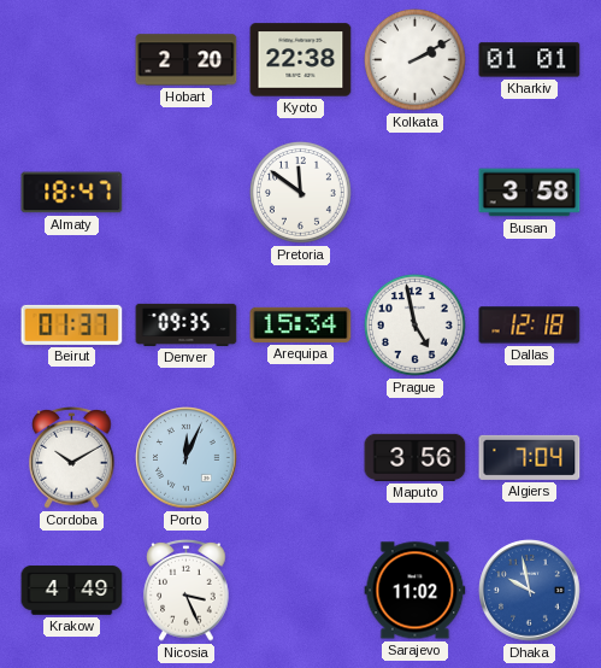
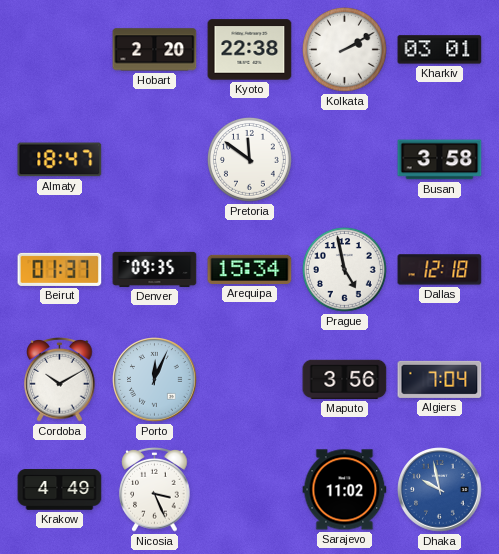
Kharkiv: 01:01 -> 03:01
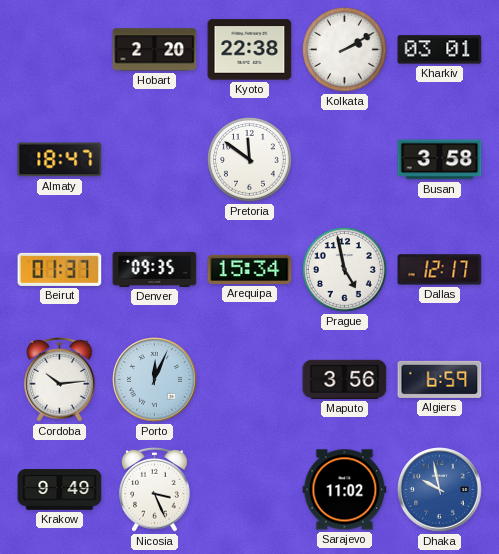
Dallas: 12:18 -> 12:17
Cordoba: 10:10 -> 10:14
Algiers: 7:04 -> 6:59
Krakow: 4:49 -> 9:49
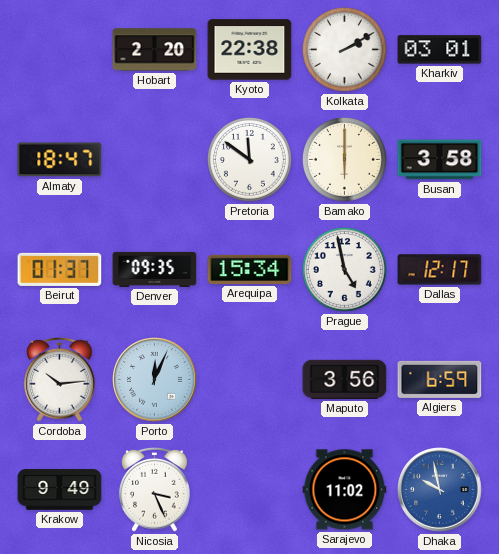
Bamako: none -> 6:00
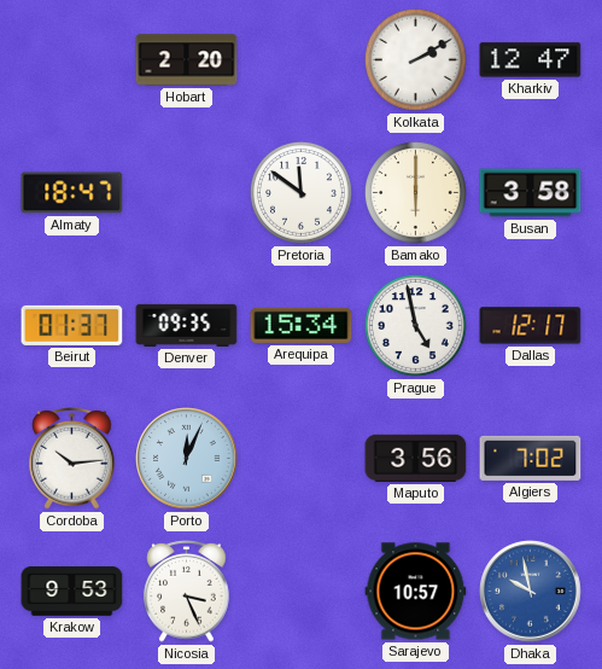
Kyoto: 22:38 -> none
Kharkiv: 03:01 -> 12:47
Algiers: 6:59 -> 7:02
Krakow: 9:49 -> 9:53
Sarajevo: 11:02 -> 10:57
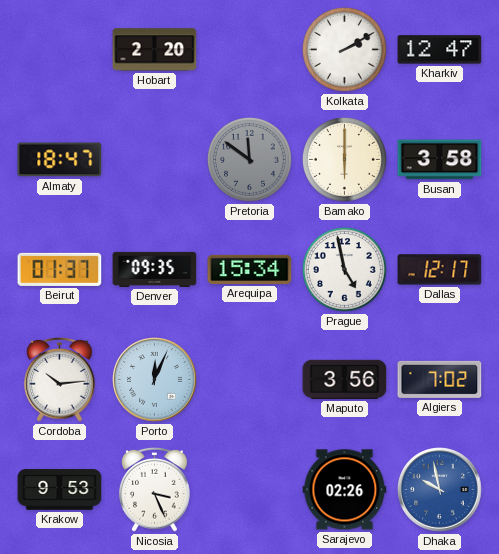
Pretoria dial: white -> grey
Sarajevo: 10:57 -> 02:26
